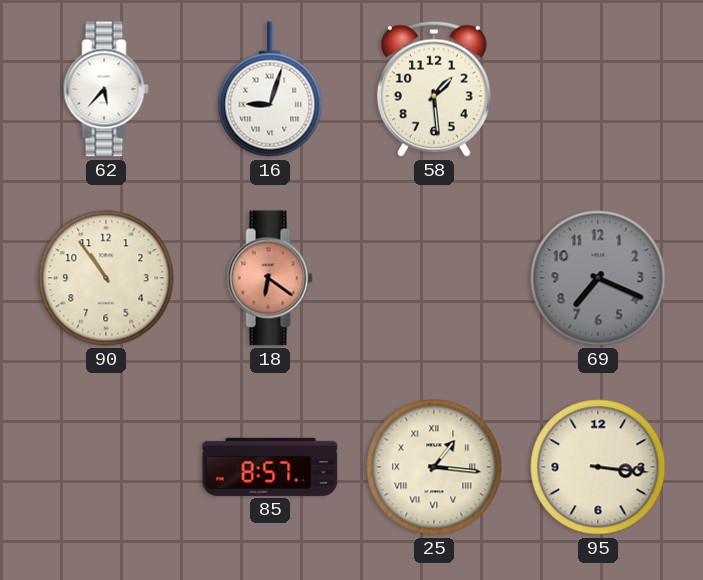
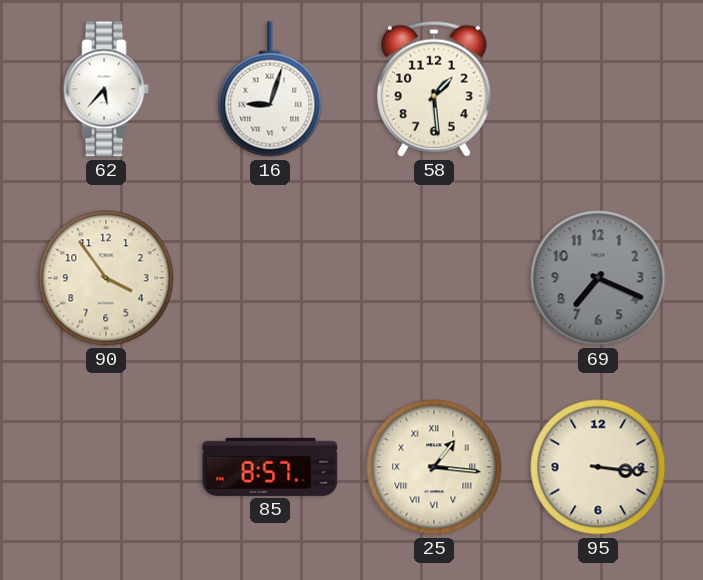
90: 10:54 -> 3:54
18: 6:21 -> none
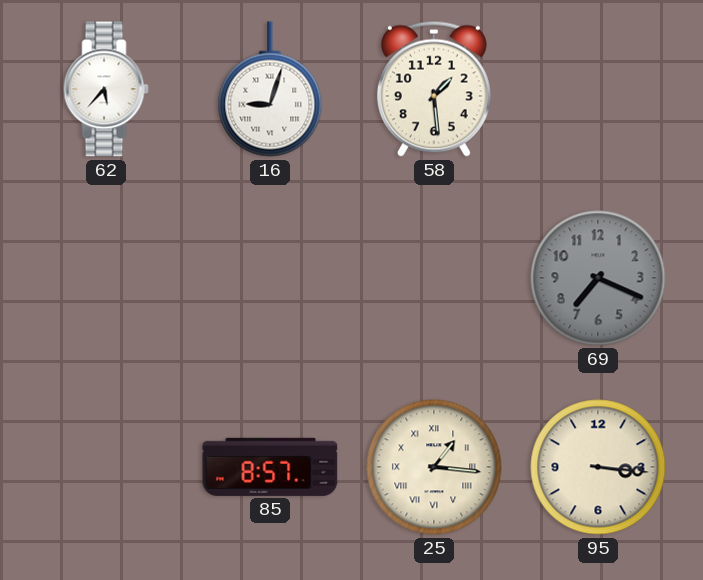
90: 3:54 -> none
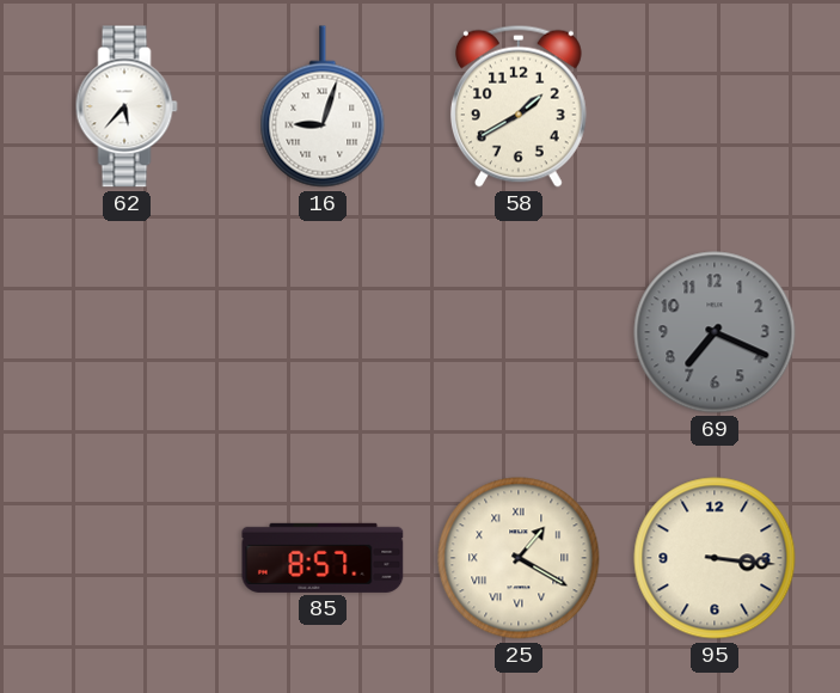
58: 1:29 -> 1:40
25: 1:16 -> 1:20
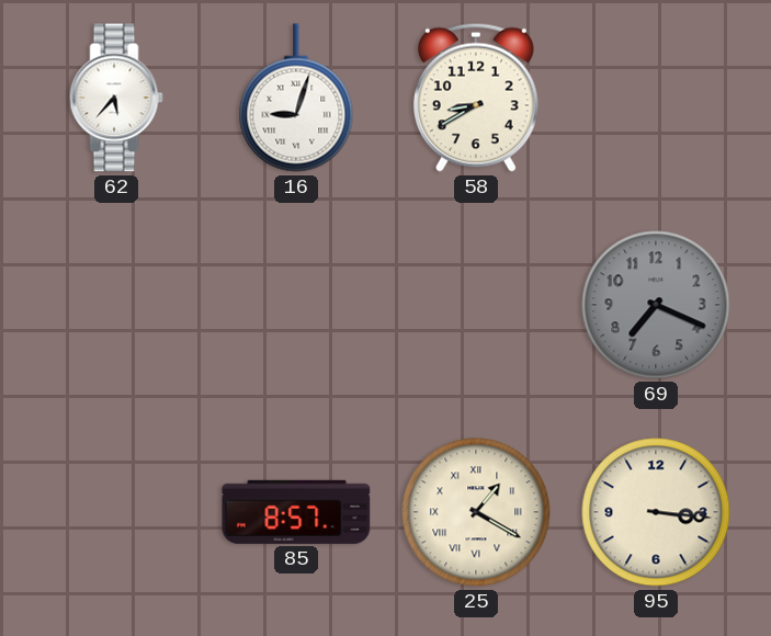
58: 1:40 -> 8:40
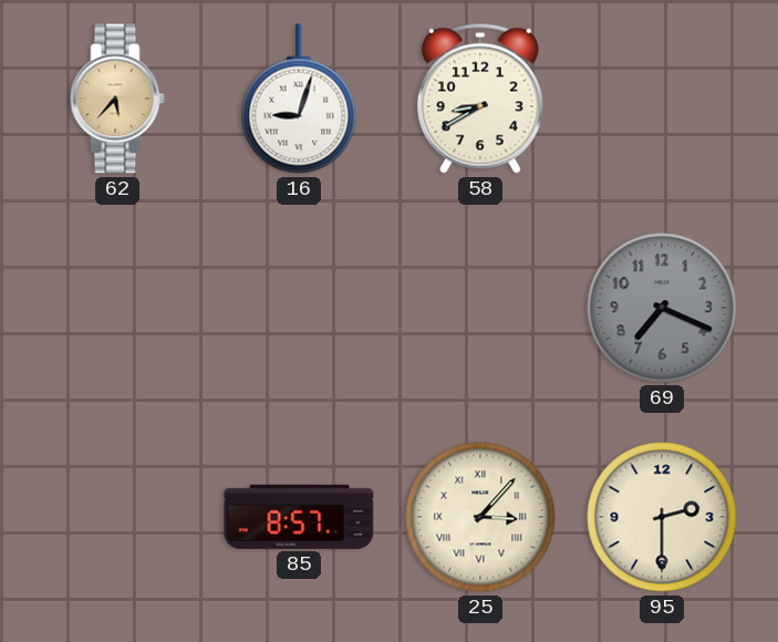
62 dial: white -> champagne
25: 1:20 -> 3:07
95: 3:16 -> 2:30
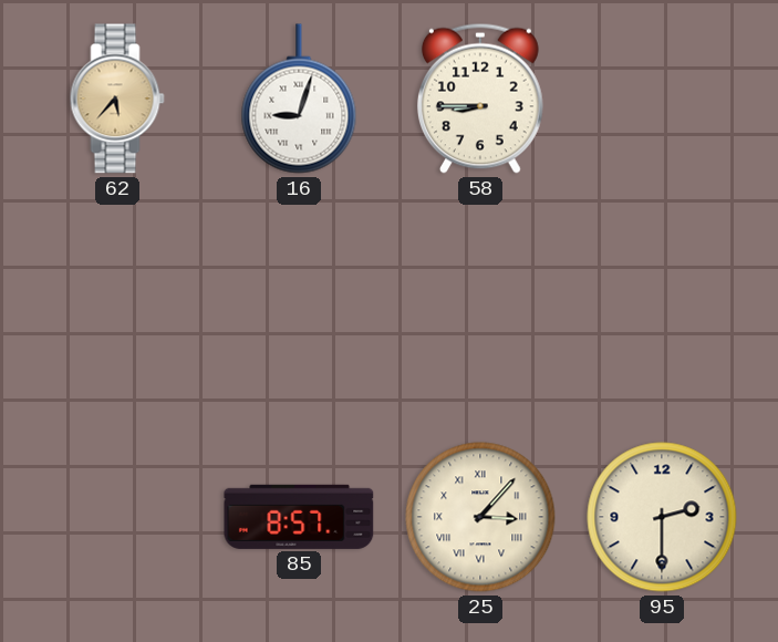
58: 8:40 -> 8:45
69: 7:19 -> none
